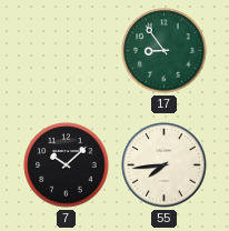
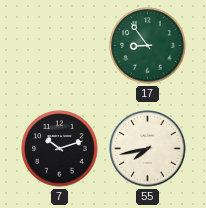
7: 10:08 -> 10:12
55: 7:44 -> 7:43
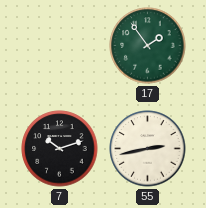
17: 8:54 -> 1:54
55: 7:43 -> 2:43
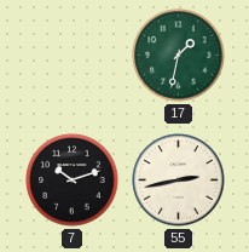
17: 1:54 -> 1:32
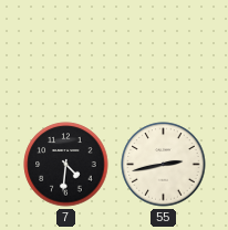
17: 1:32 -> none
7: 10:12 -> 4:31
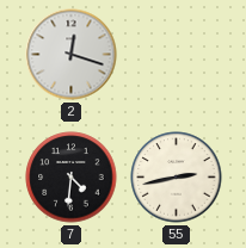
2: none -> 12:18
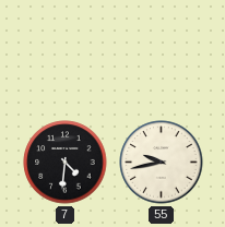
2: 12:18 -> none
55: 2:43 -> 9:43
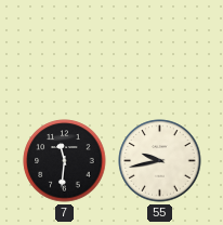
7: 4:31 -> 11:31
